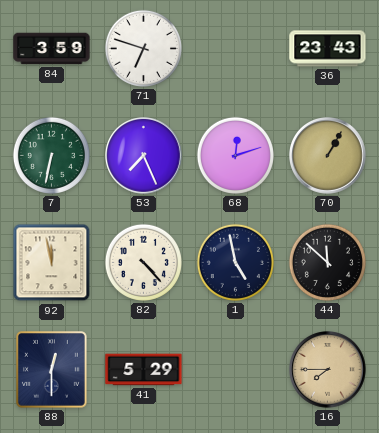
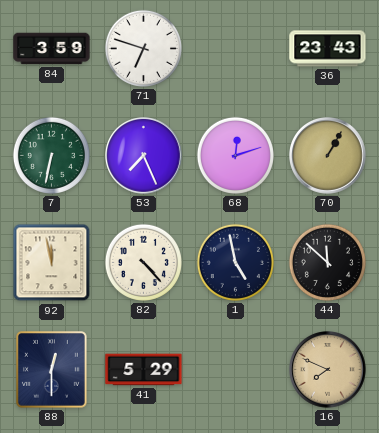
16: 7:45 -> 7:49
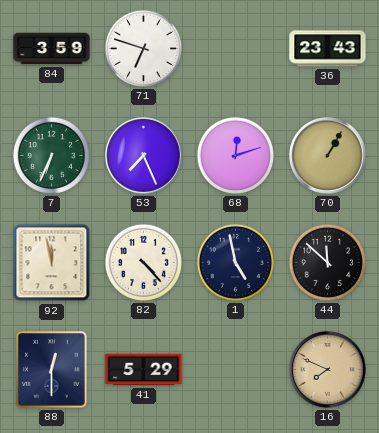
7: 6:32 -> 6:34
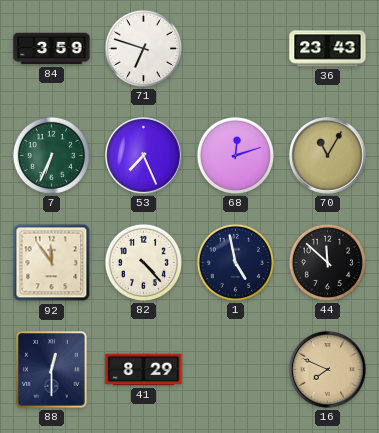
70: 1:05 -> 11:05
92: 11:58 -> 11:54
41: 5:29 -> 8:29
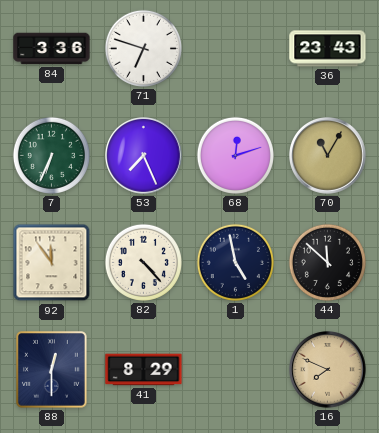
84: 3:59 -> 3:36
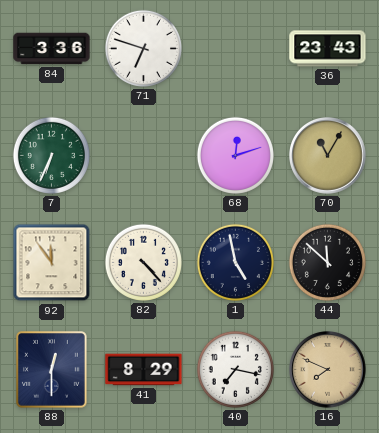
53: 7:26 -> none
40: none -> 7:17
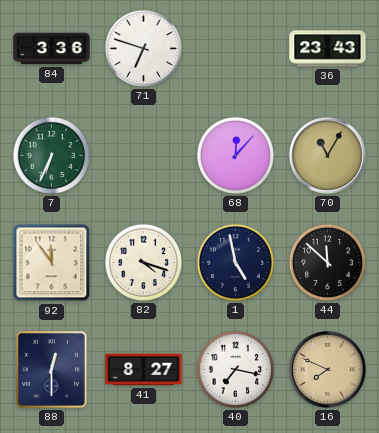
68: 12:12 -> 12:07
82: 4:23 -> 4:18
41: 8:29 -> 8:27
